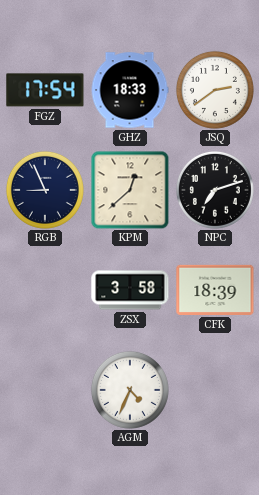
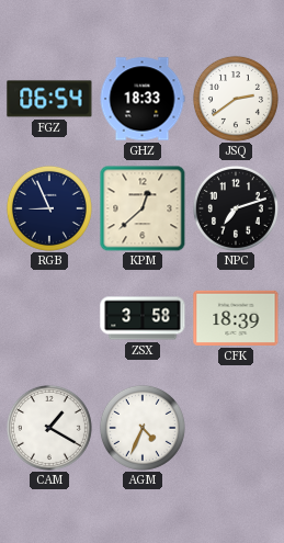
FGZ: 17:54 -> 06:54
CAM: none -> 1:20
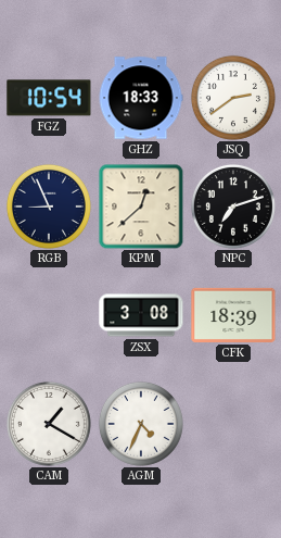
FGZ: 06:54 -> 10:54
ZSX: 3:58 -> 3:08
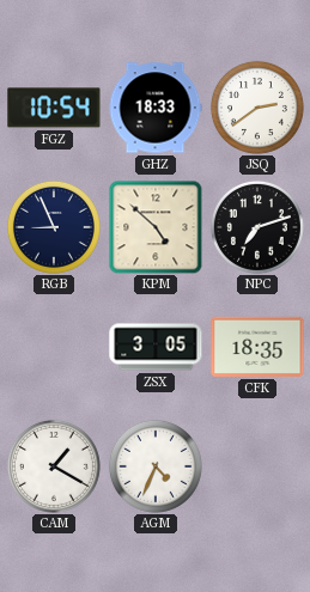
KPM: 12:38 -> 4:52
ZSX: 3:08 -> 3:05
CFK: 18:39 -> 18:35
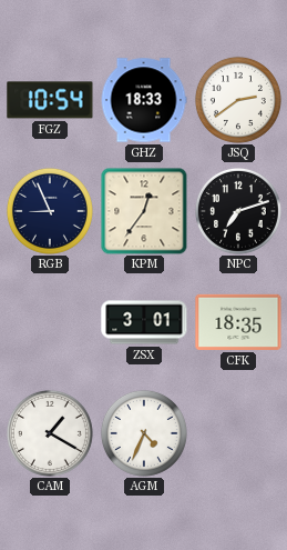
KPM: 4:52 -> 12:36
ZSX: 3:05 -> 3:01
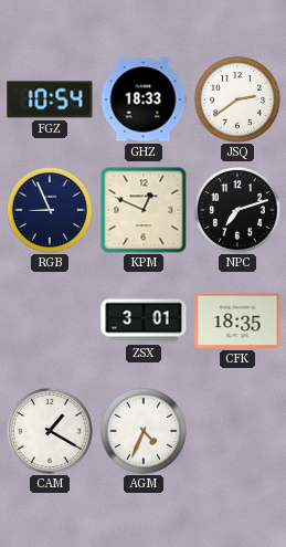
KPM: 12:36 -> 12:49
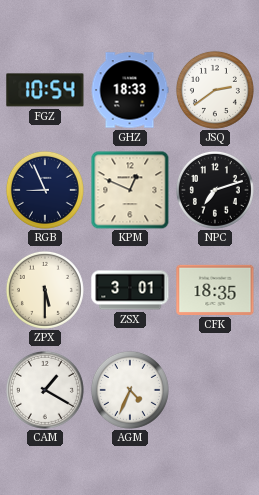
ZPX: none -> 5:30
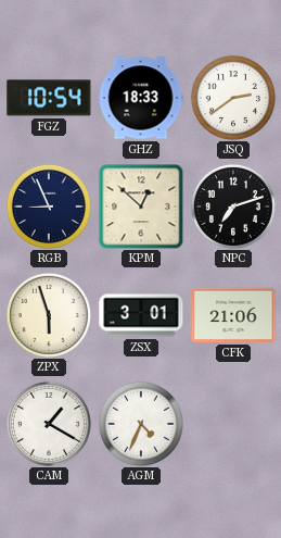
KPM: 12:49 -> 12:52
ZPX: 5:30 -> 5:57
CFK: 18:35 -> 21:06
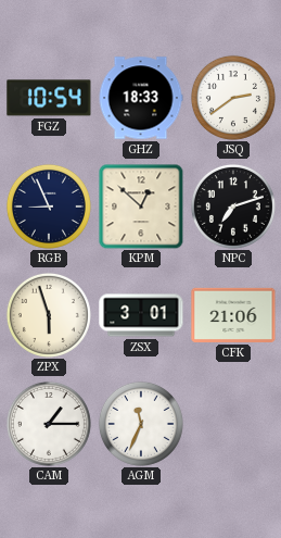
CAM: 1:20 -> 1:15
AGM: 4:34 -> 11:34
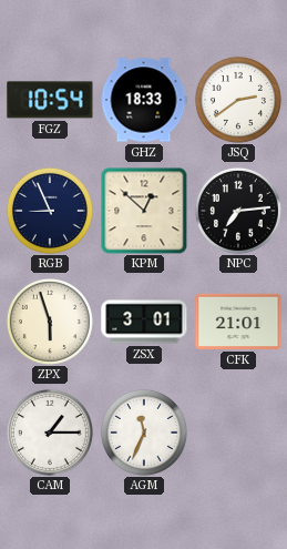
NPC: 7:12 -> 7:14
CFK: 21:06 -> 21:01
